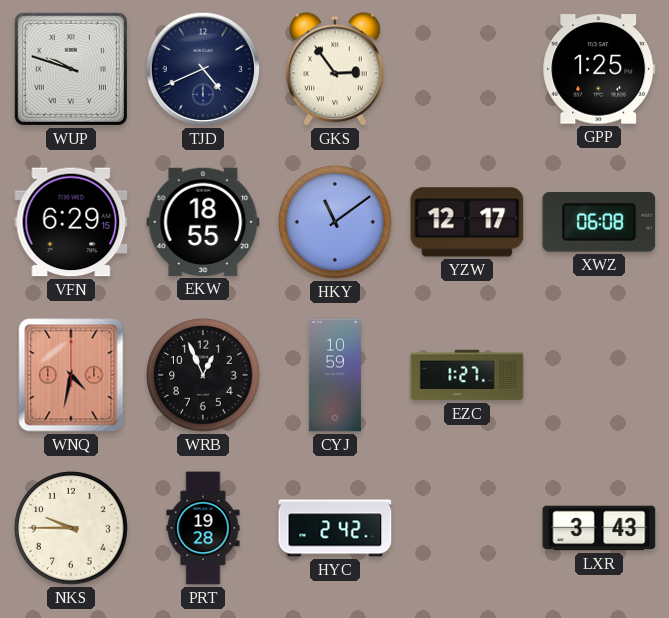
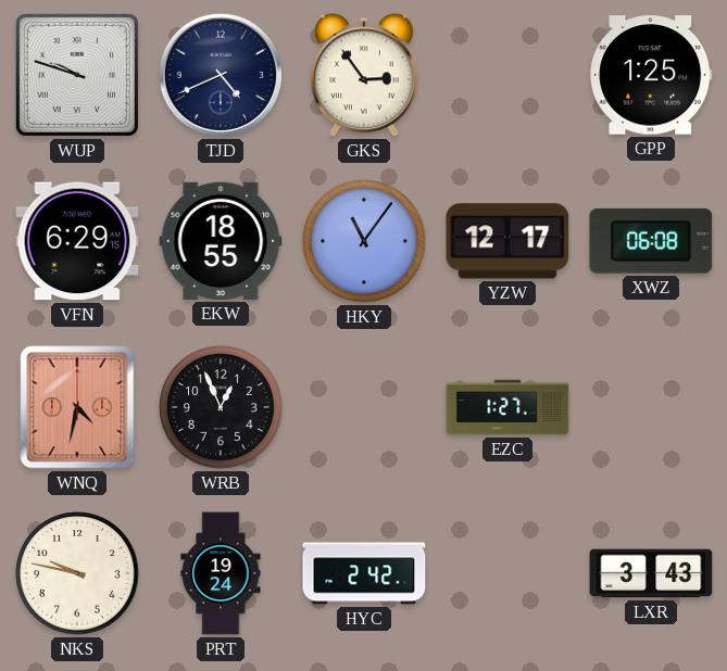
HKY: 11:09 -> 11:06
CYJ: 10:59 -> none
NKS: 9:45 -> 9:47
PRT: 19:28 -> 19:24
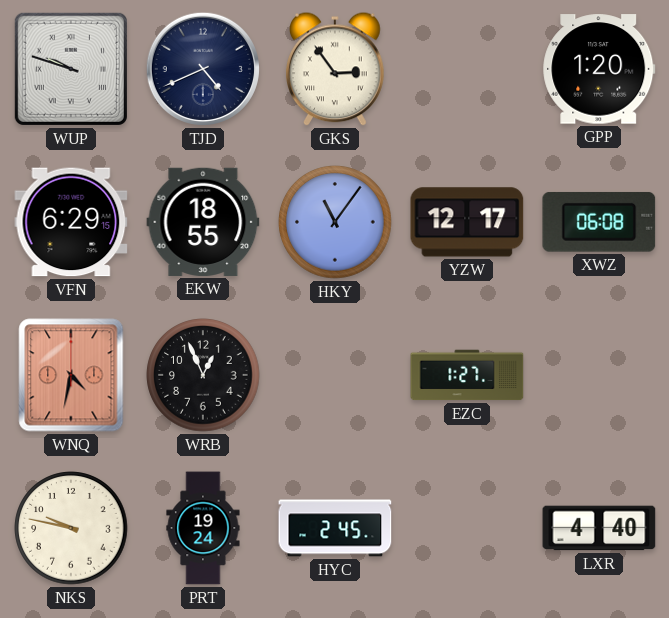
GPP: 1:25 -> 1:20
HYC: 2:42 -> 2:45
LXR: 3:43 -> 4:40
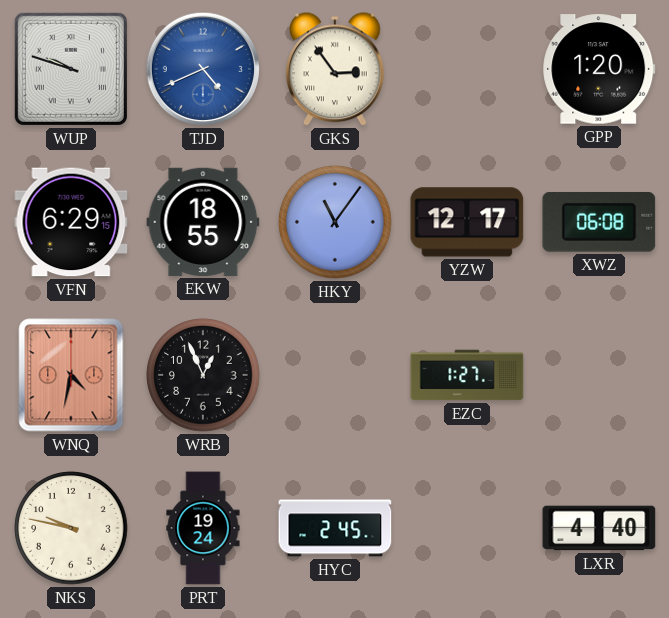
TJD dial: navy -> blue
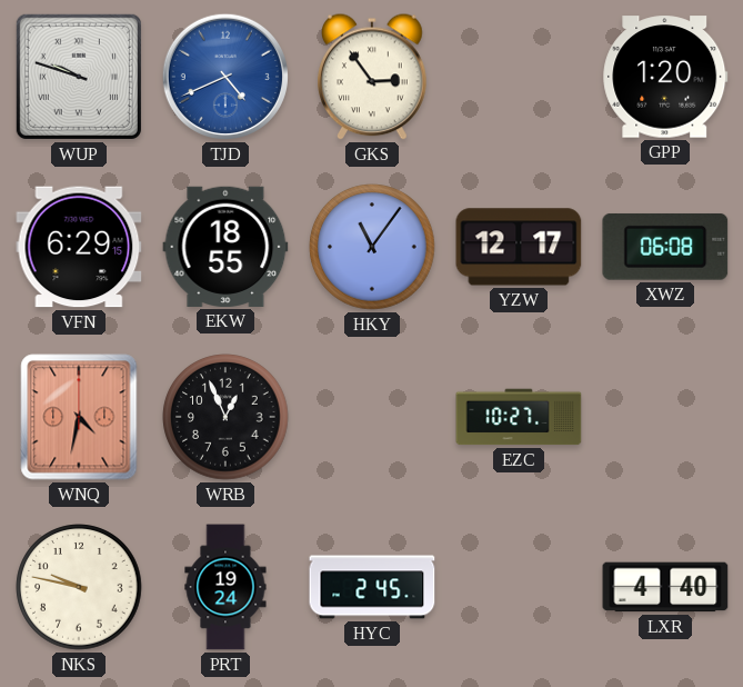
EZC: 1:27 -> 10:27
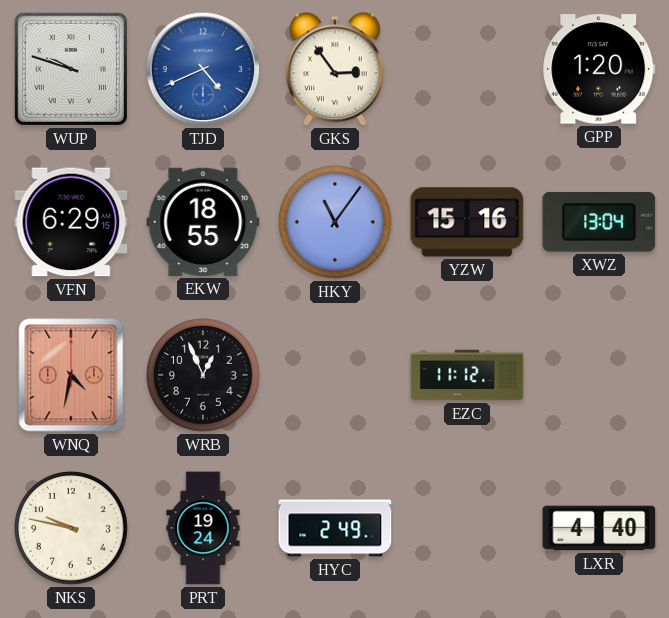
YZW: 12:17 -> 15:16
XWZ: 06:08 -> 13:04
EZC: 10:27 -> 11:12
HYC: 2:45 -> 2:49
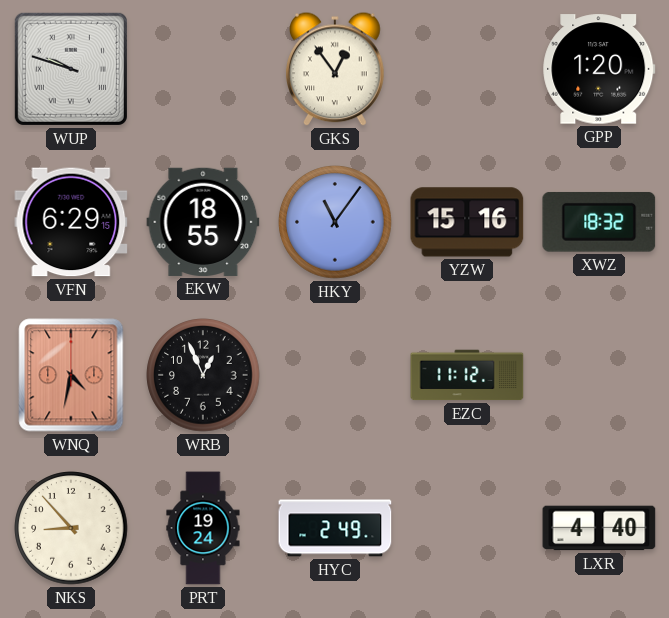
TJD: 4:41 -> none
GKS: 2:54 -> 12:54
XWZ: 13:04 -> 18:32
NKS: 9:47 -> 8:53
